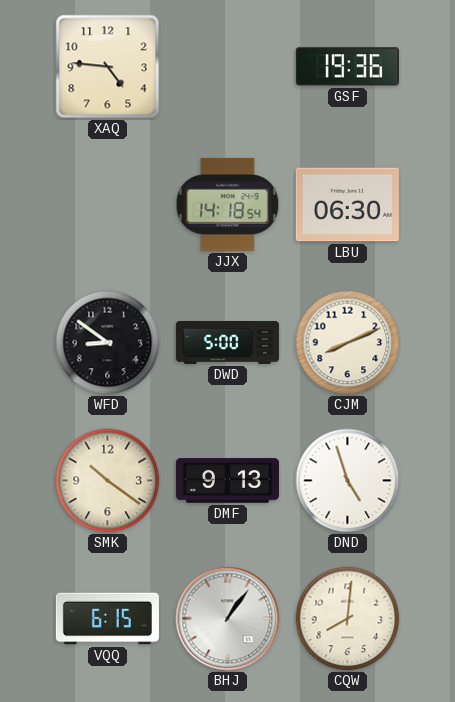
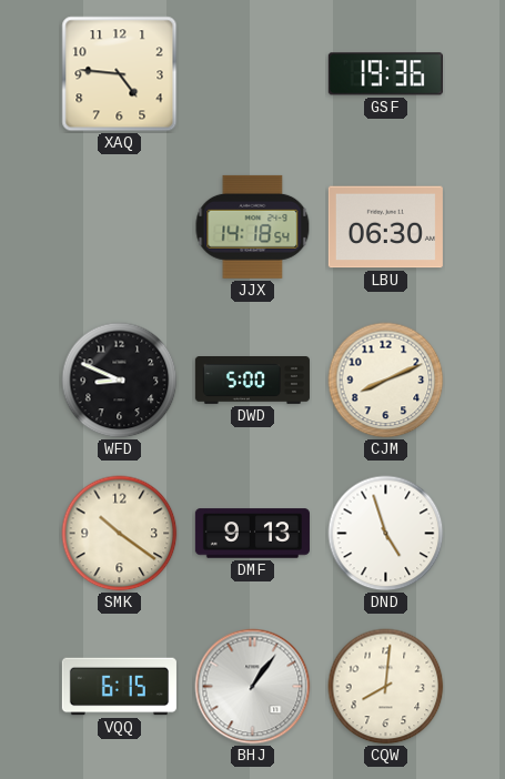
WFD: 8:51 -> 8:49
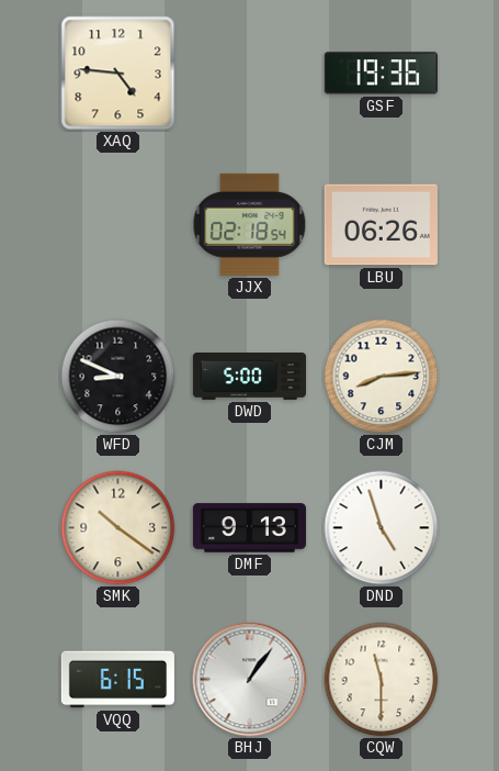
JJX: 14:18 -> 02:18
LBU: 06:30 -> 06:26
CJM: 8:11 -> 8:14
CQW: 8:01 -> 11:30
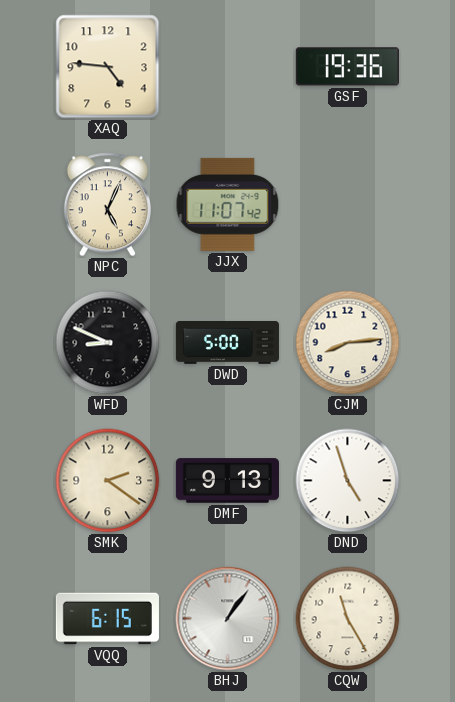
NPC: none -> 5:04
JJX: 02:18 -> 11:07
LBU: 06:26 -> none
SMK: 10:21 -> 2:21
CQW: 11:30 -> 11:25
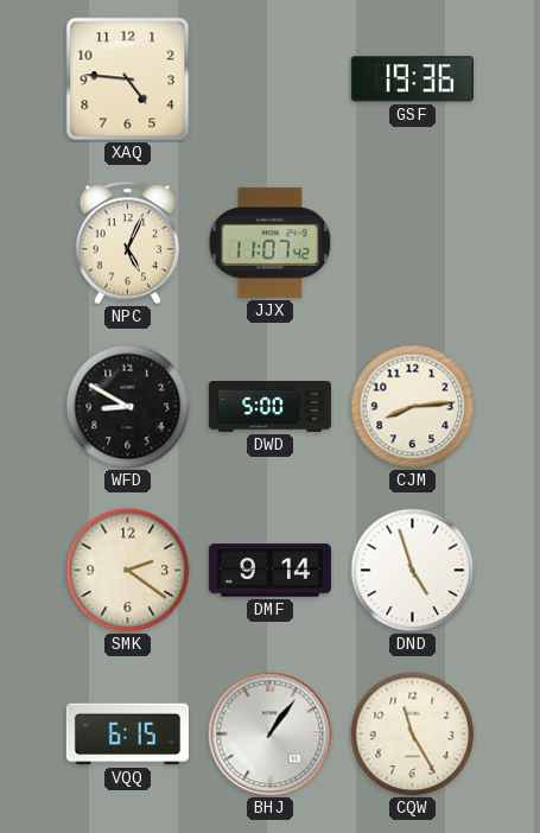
WFD: 8:49 -> 8:50
DMF: 9:13 -> 9:14
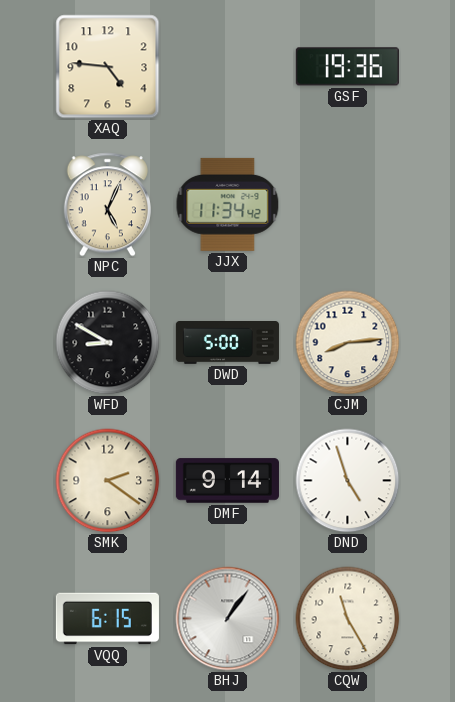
JJX: 11:07 -> 11:34
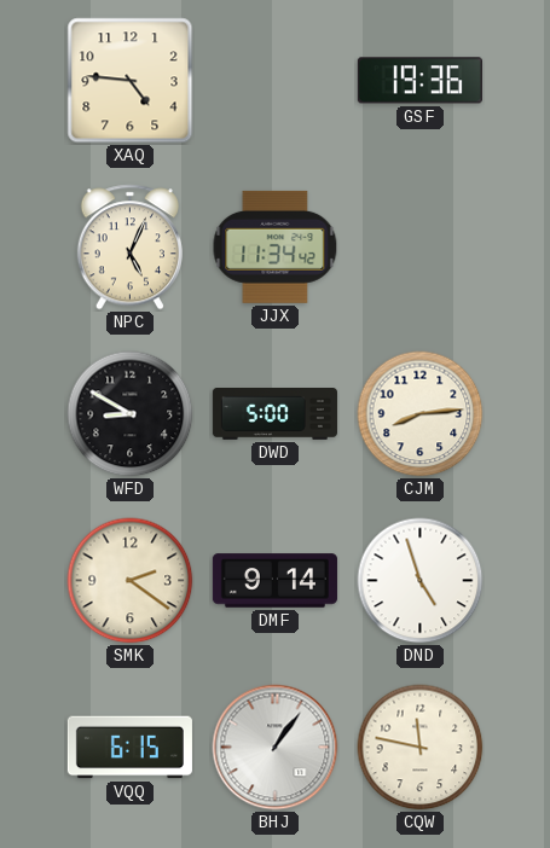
CQW: 11:25 -> 11:47
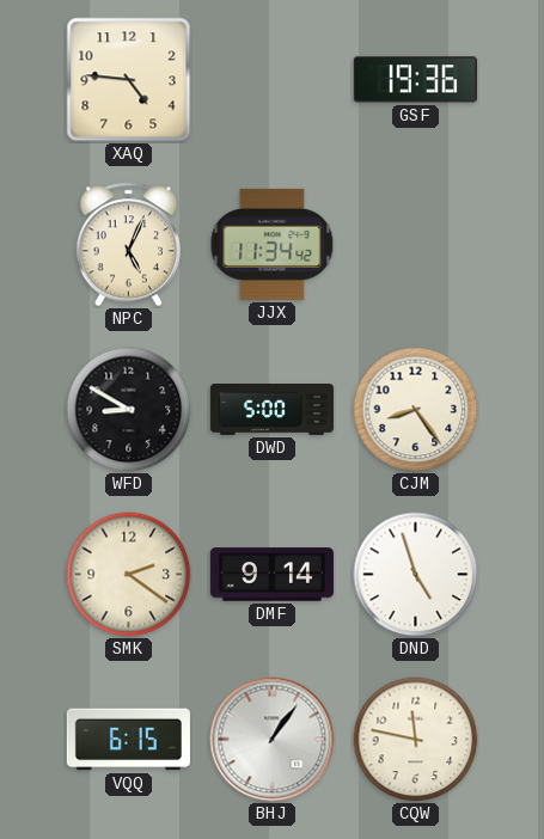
CJM: 8:14 -> 8:24
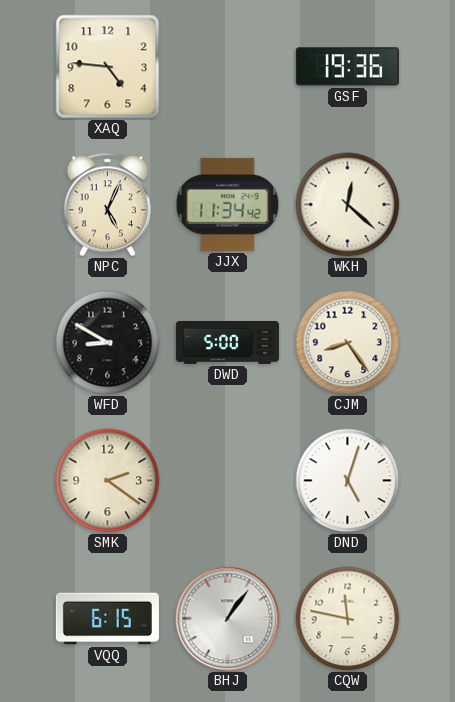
WKH: none -> 12:22
DMF: 9:14 -> none
DND: 4:57 -> 5:03
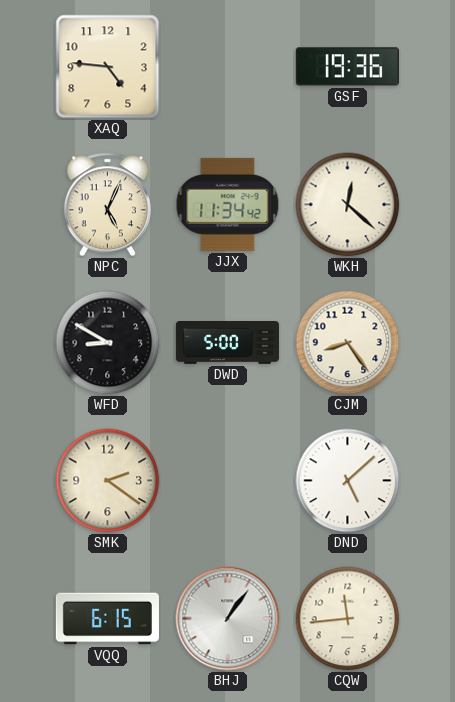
DND: 5:03 -> 5:08
CQW: 11:47 -> 11:44
